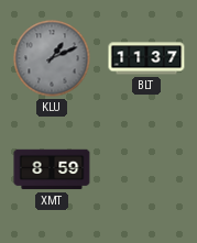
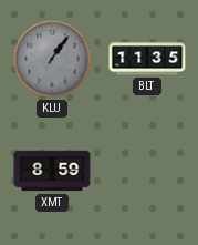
KLU: 1:11 -> 1:06
BLT: 11:37 -> 11:35
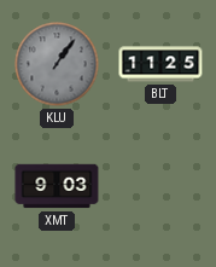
BLT: 11:35 -> 11:25
XMT: 8:59 -> 9:03
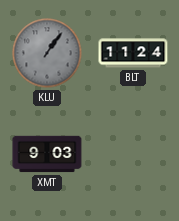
BLT: 11:25 -> 11:24
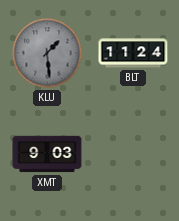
KLU: 1:06 -> 1:29
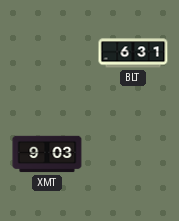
KLU: 1:29 -> none
BLT: 11:24 -> 6:31
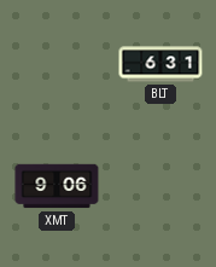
XMT: 9:03 -> 9:06
